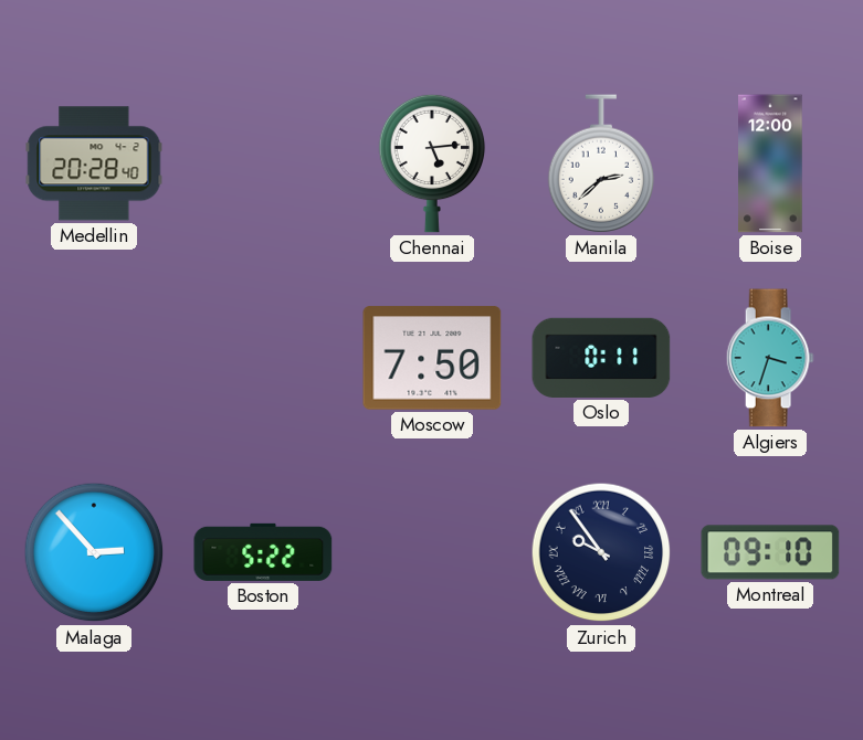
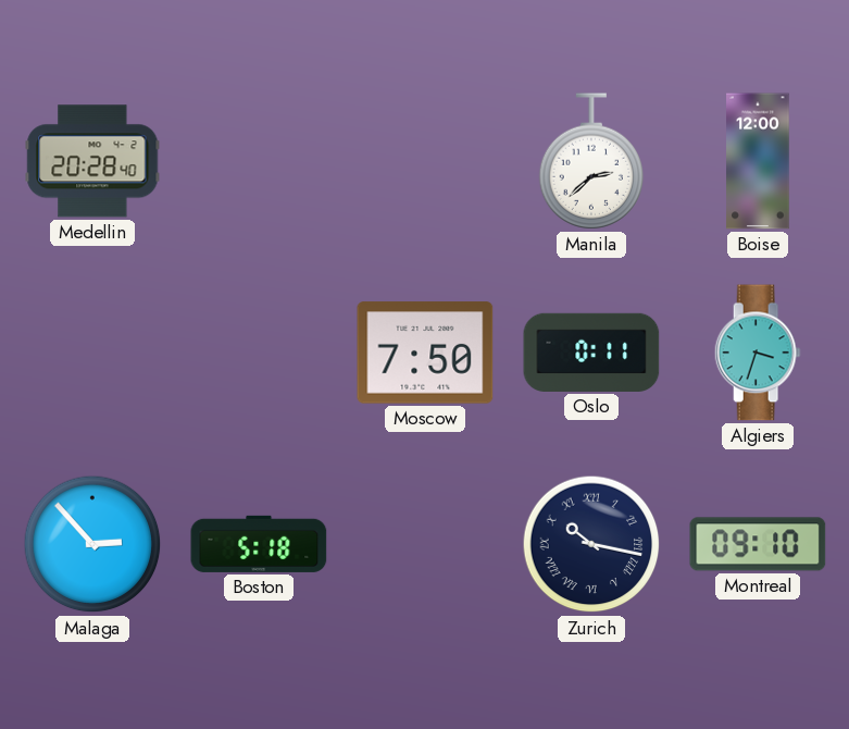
Chennai: 5:14 -> none
Boston: 5:22 -> 5:18
Zurich: 9:54 -> 10:17
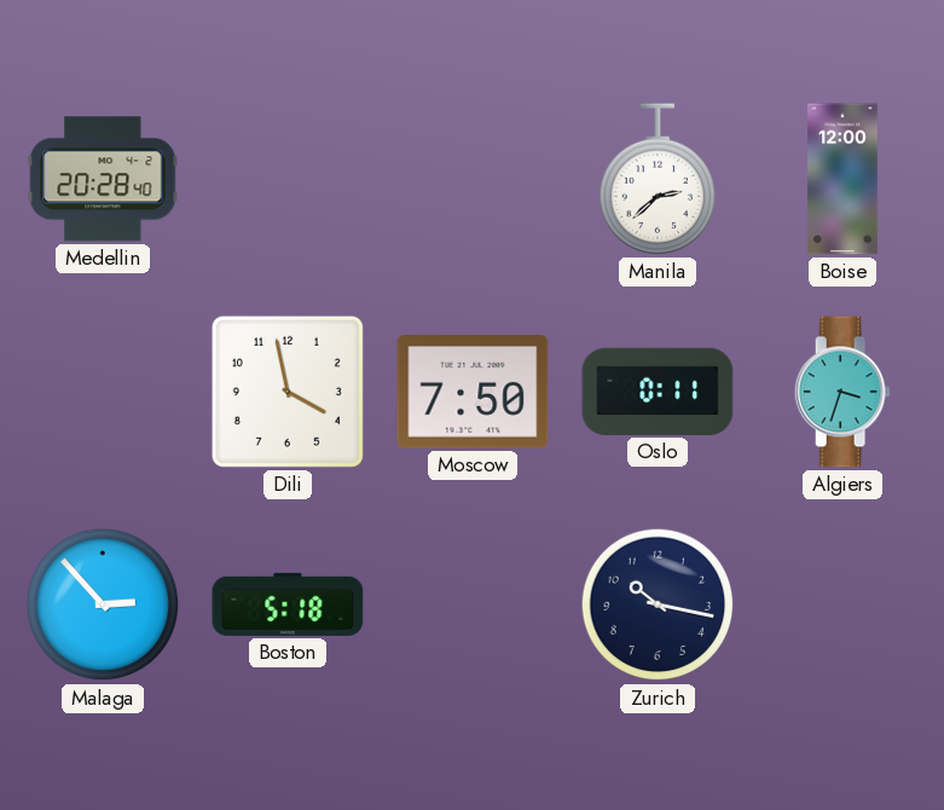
Dili: none -> 3:58
Zurich numerals: Roman -> Arabic
Montreal: 09:10 -> none
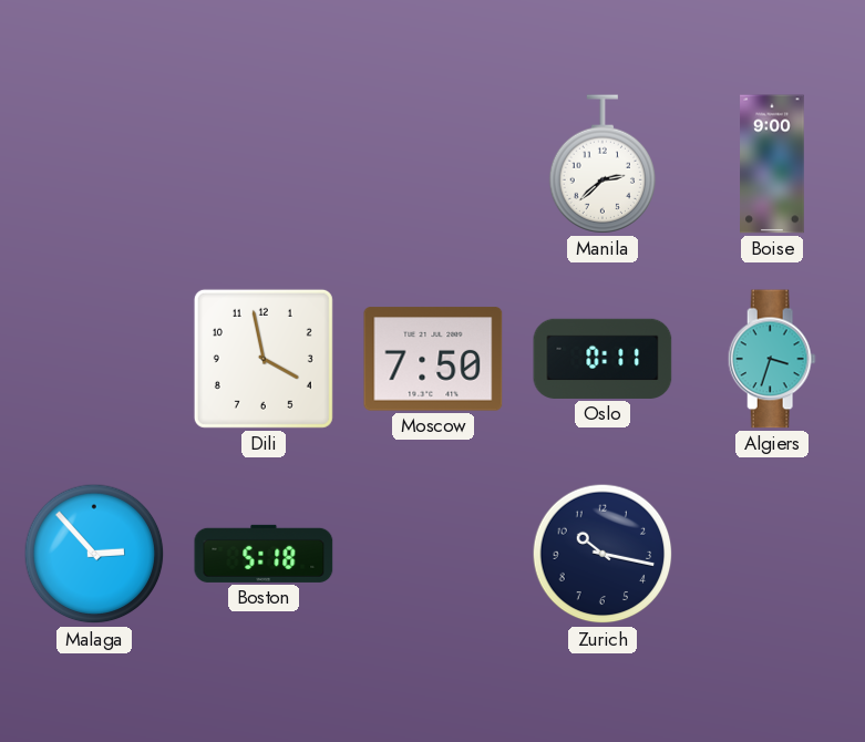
Medellin: 20:28 -> none
Boise: 12:00 -> 9:00
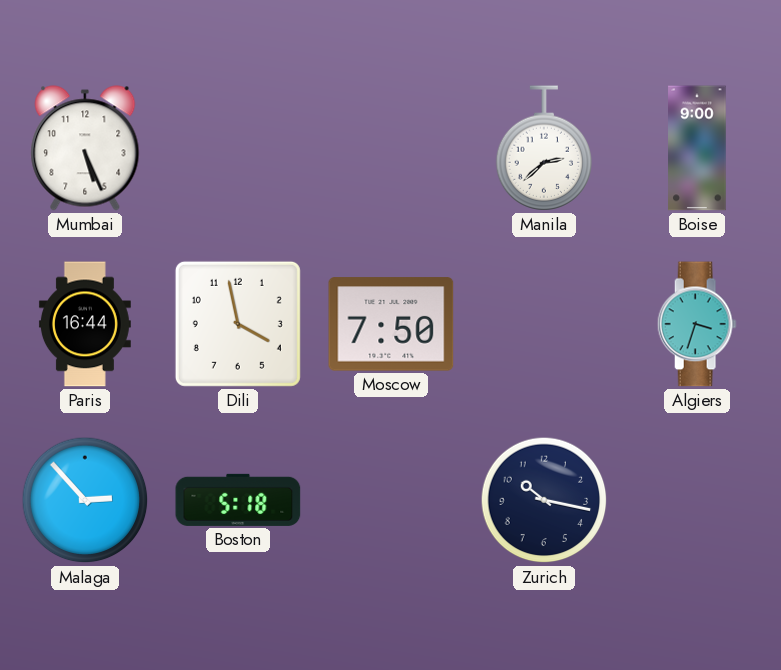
Mumbai: none -> 5:26
Paris: none -> 16:44
Oslo: 0:11 -> none
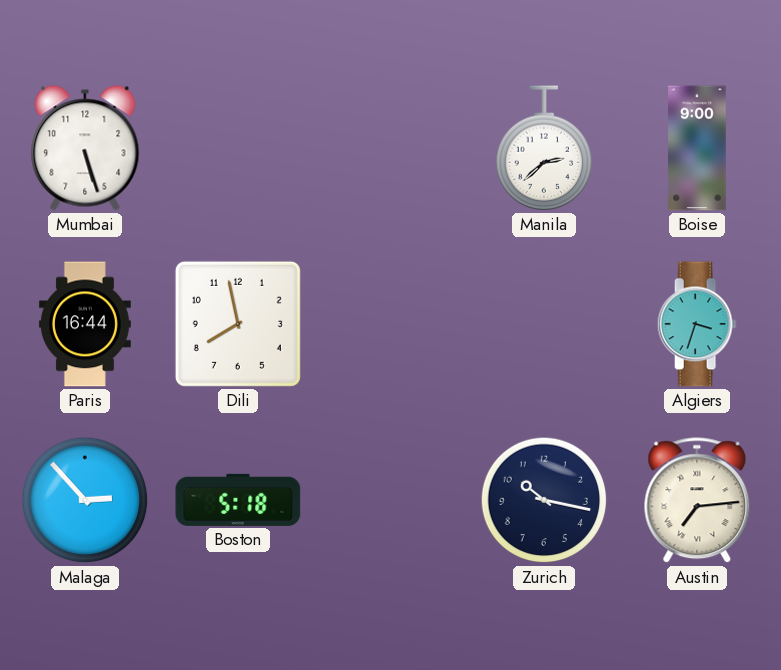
Mumbai: 5:26 -> 5:27
Dili: 3:58 -> 7:58
Moscow: 7:50 -> none
Austin: none -> 7:14
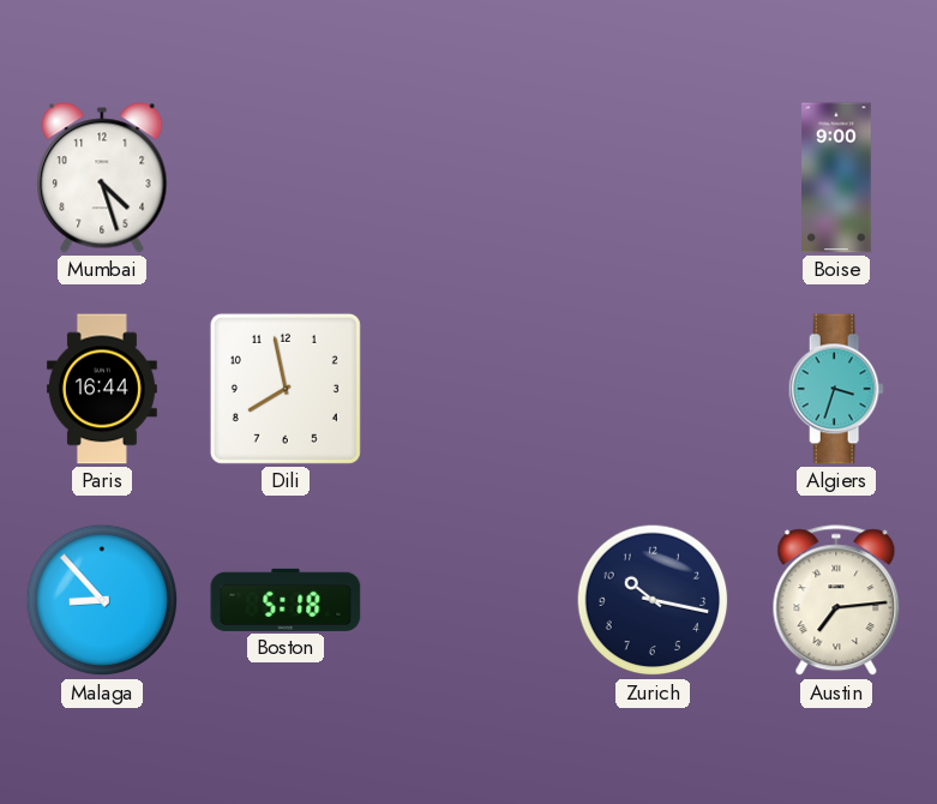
Mumbai: 5:27 -> 4:27
Manila: 2:38 -> none
Malaga: 2:53 -> 8:53
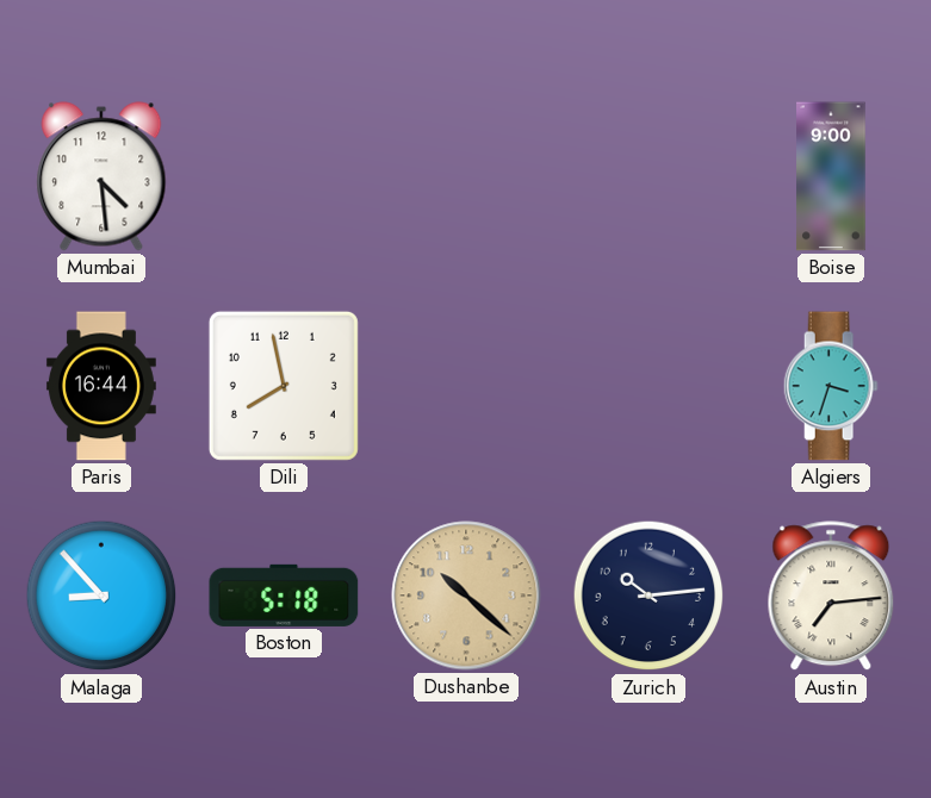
Mumbai: 4:27 -> 4:29
Dushanbe: none -> 10:22
Zurich: 10:17 -> 10:14
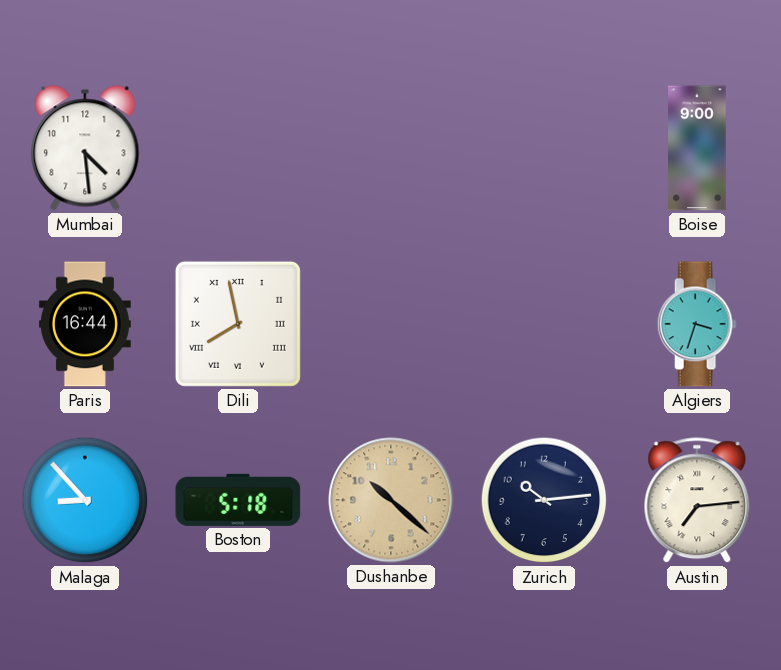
Dili numerals: Arabic -> Roman
